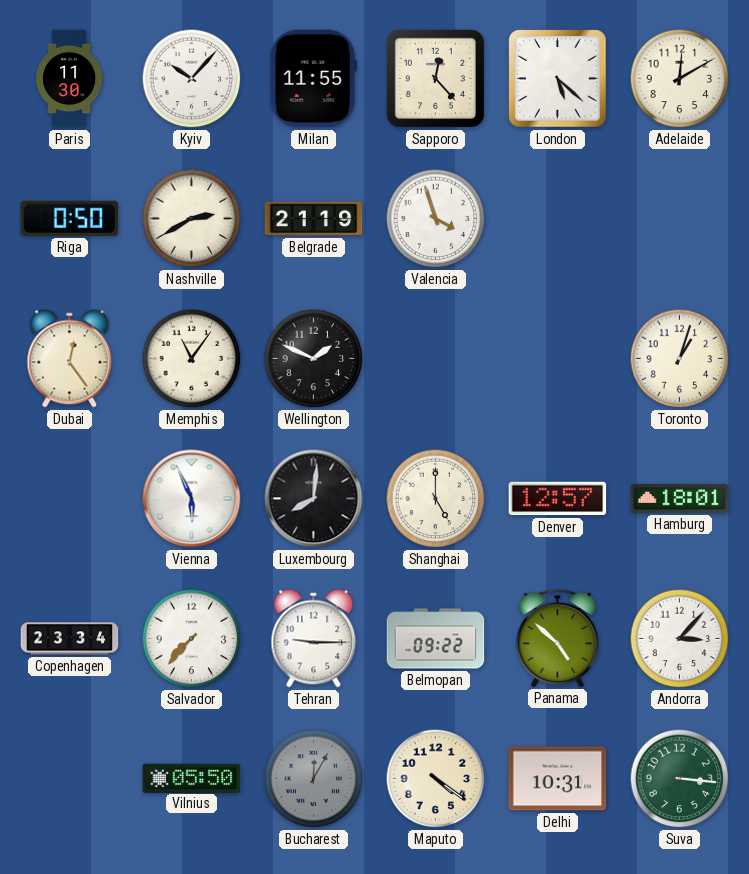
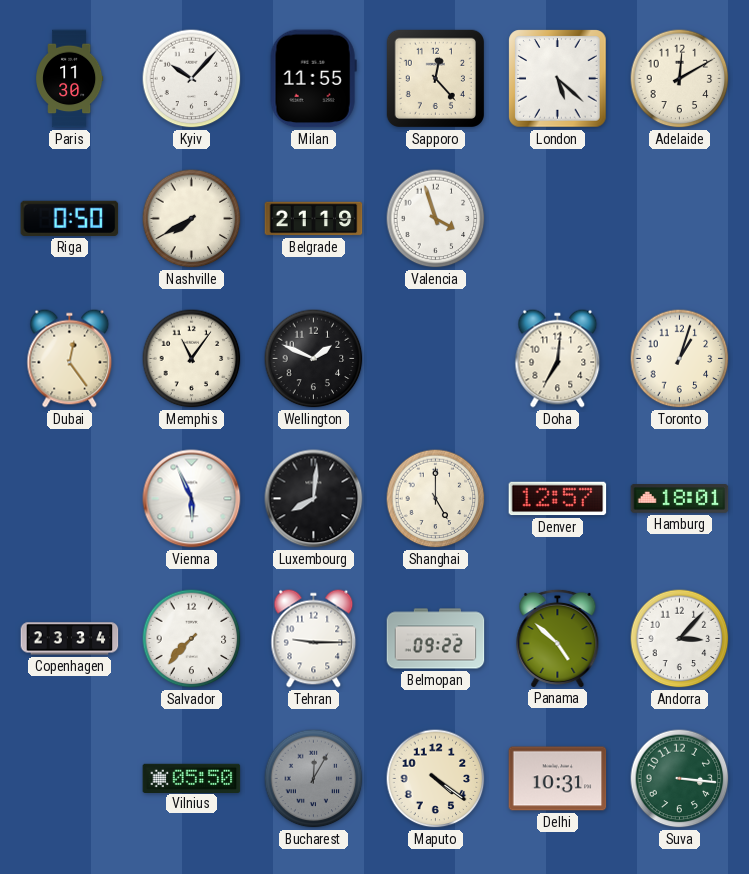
Nashville: 2:40 -> 7:40
Doha: none -> 7:01
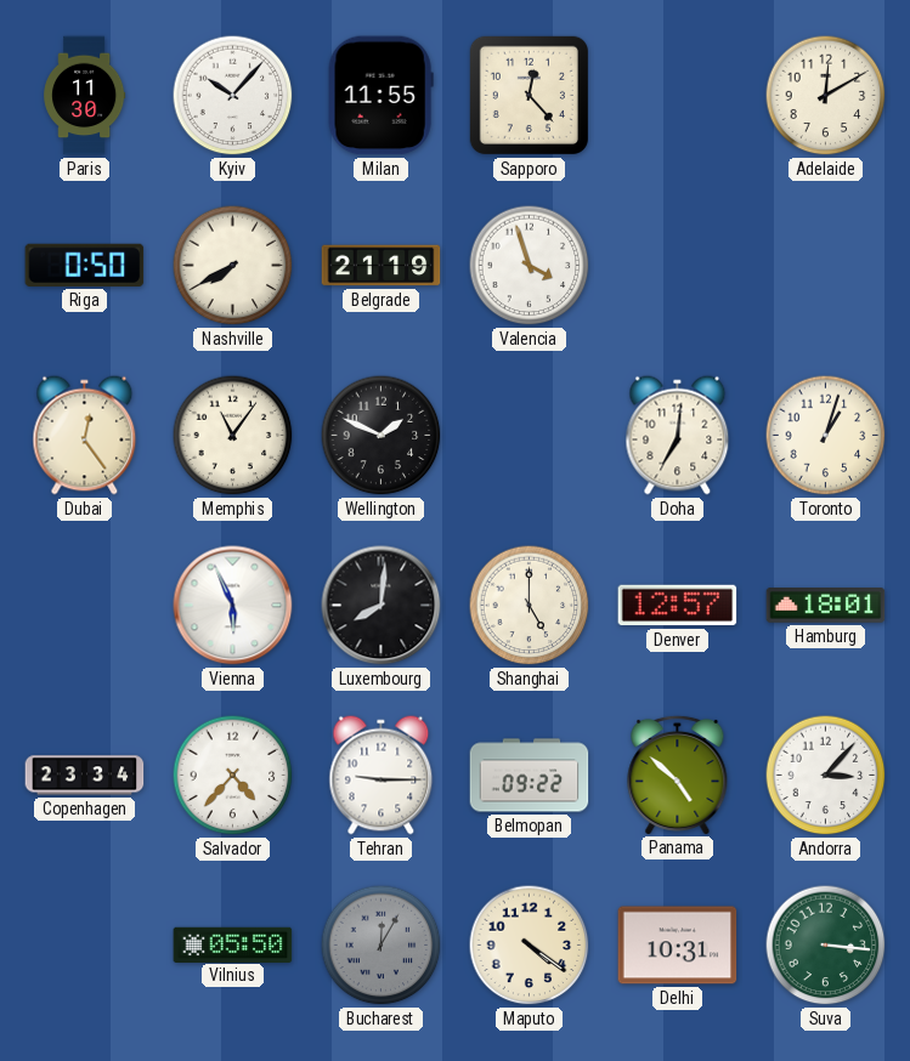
London: 5:22 -> none
Salvador: 7:37 -> 4:37
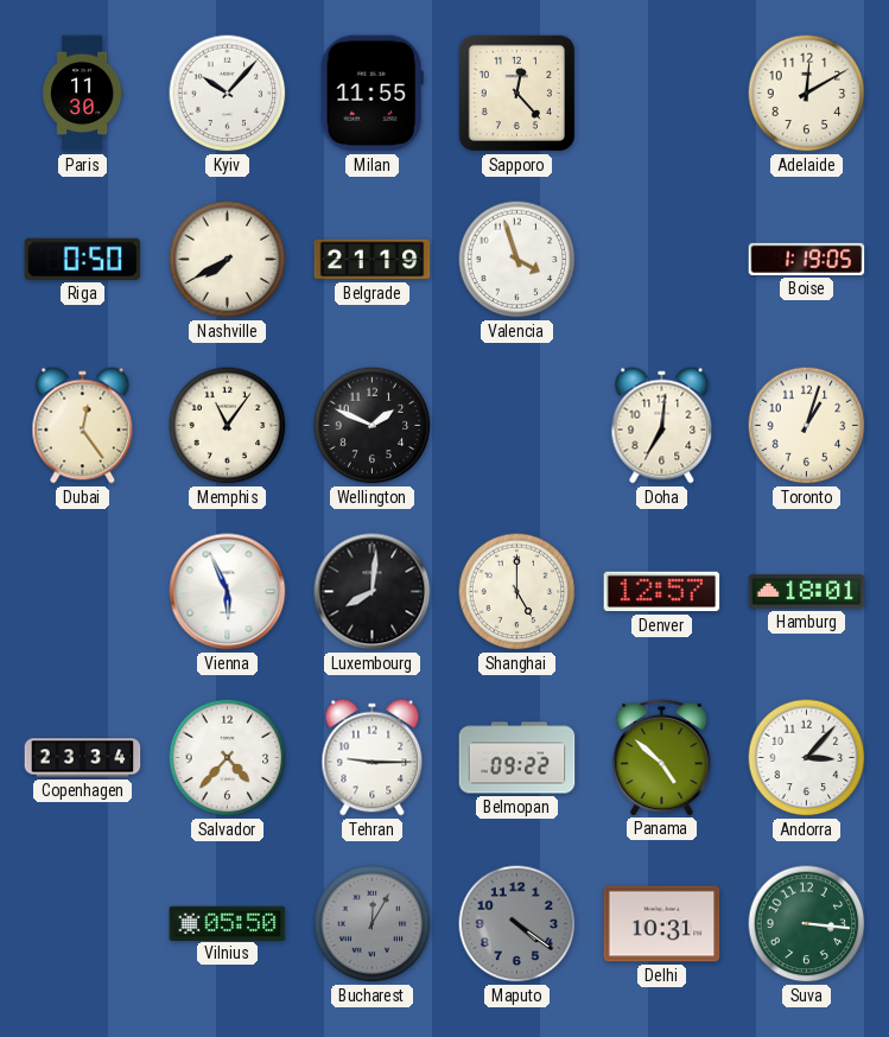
Boise: none -> 1:19
Maputo dial: cream -> grey
